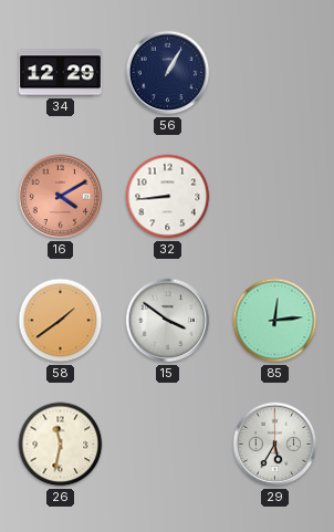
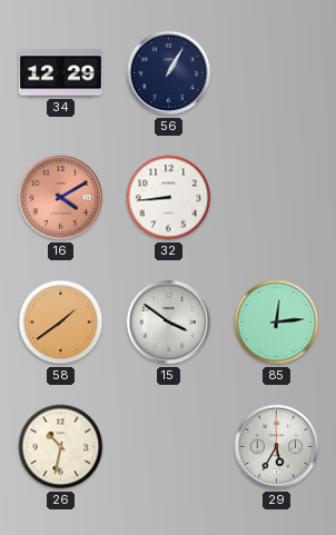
26: 11:32 -> 10:32
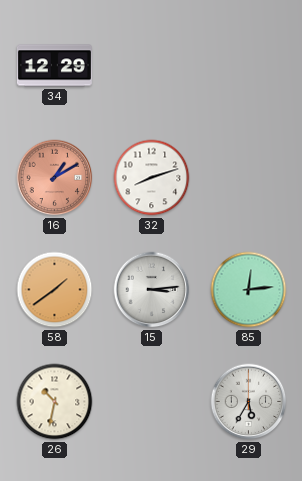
56: 1:05 -> none
16: 4:10 -> 1:10
32: 8:44 -> 8:12
15: 3:51 -> 3:14
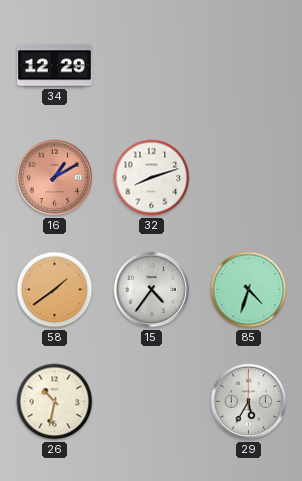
15: 3:14 -> 4:36
85: 12:14 -> 4:33
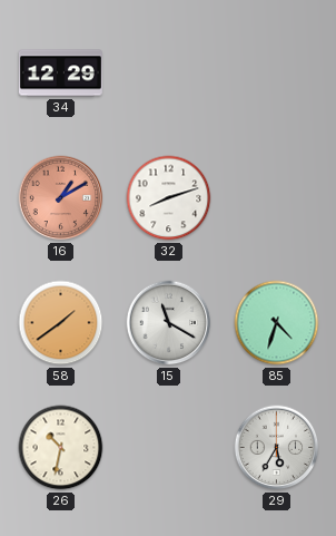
15: 4:36 -> 11:20
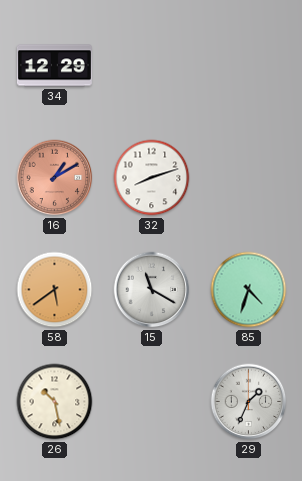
58: 1:39 -> 5:39
26: 10:32 -> 10:28
29: 5:35 -> 1:34
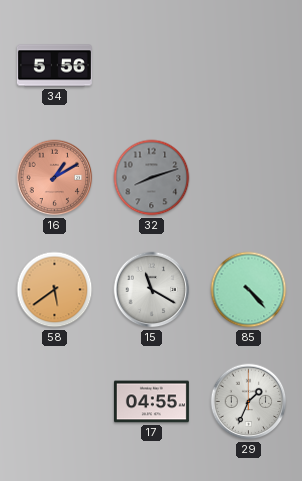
34: 12:29 -> 5:56
32 dial: white -> grey
85: 4:33 -> 4:23
26: 10:28 -> none
17: none -> 04:55
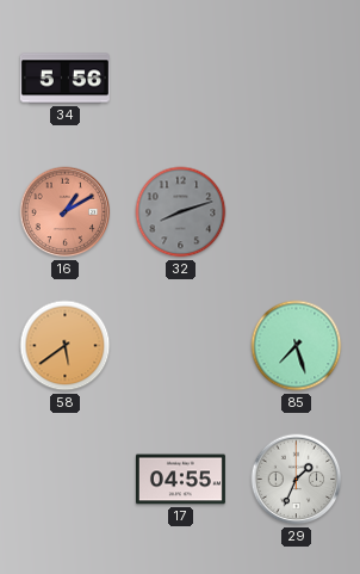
15: 11:20 -> none
85: 4:23 -> 7:27
